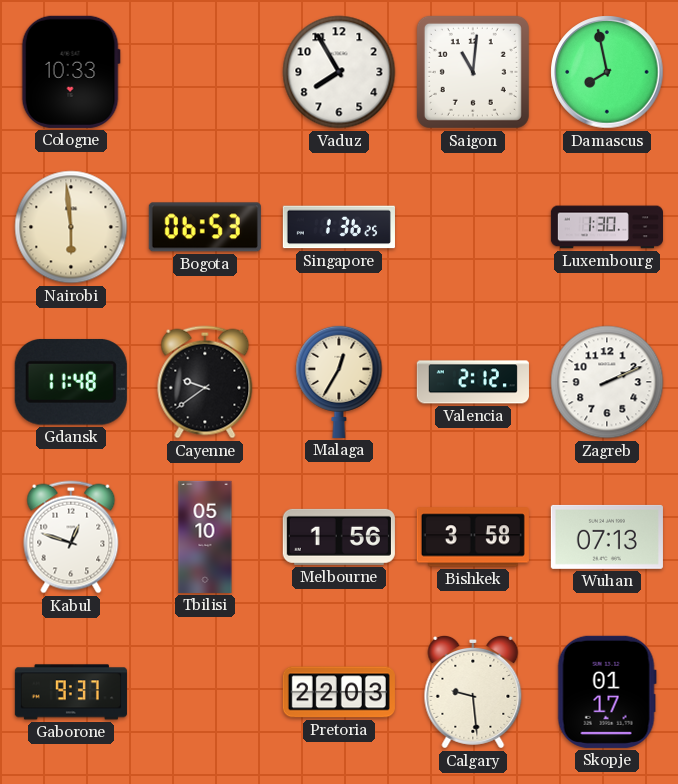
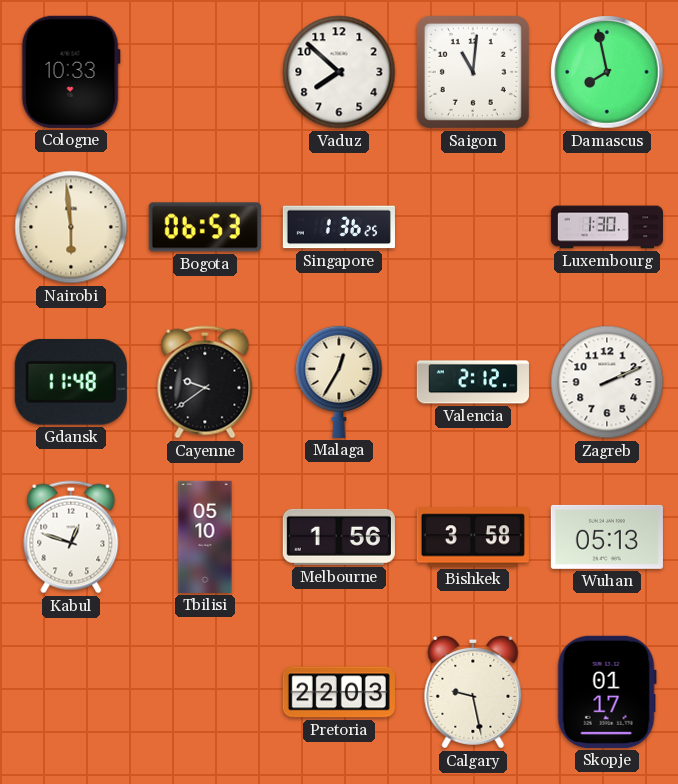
Vaduz: 7:55 -> 7:52
Wuhan: 07:13 -> 05:13
Gaborone: 9:37 -> none
Calgary: 9:29 -> 9:28
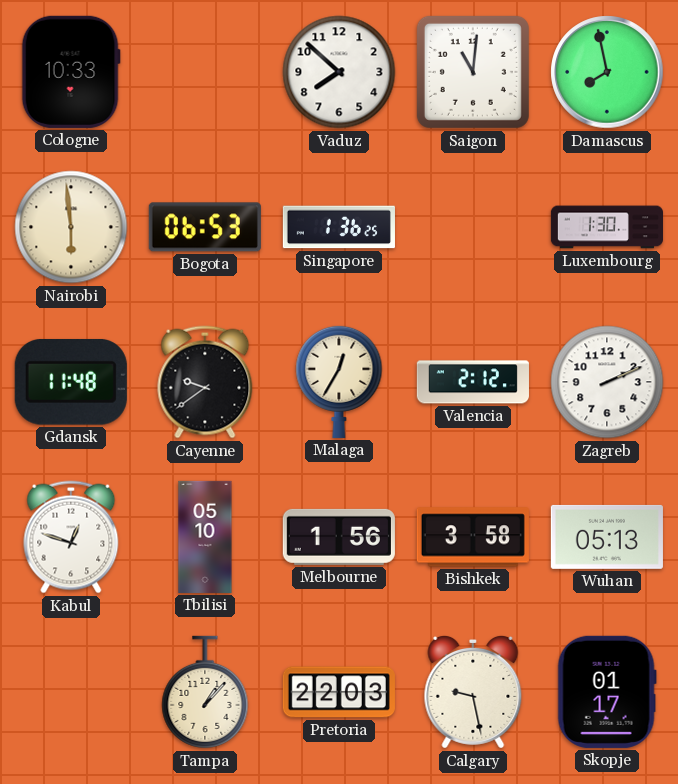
Tampa: none -> 1:07
